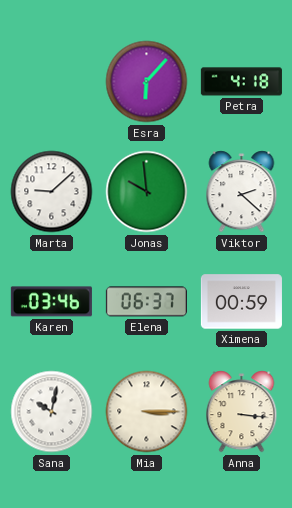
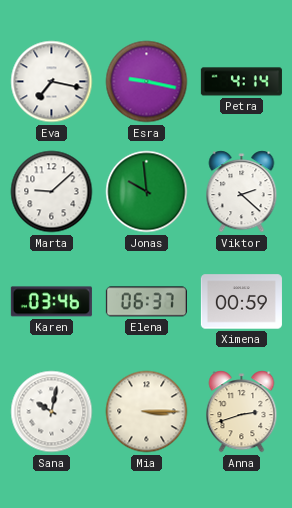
Eva: none -> 7:17
Esra: 6:07 -> 9:17
Petra: 4:18 -> 4:14
Anna: 3:16 -> 2:42
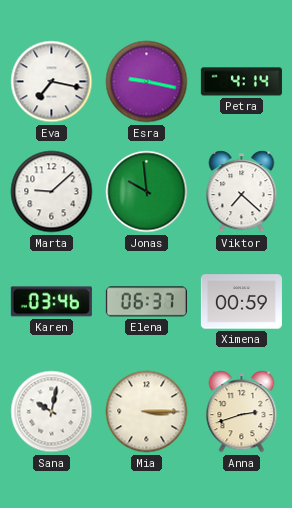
Viktor: 2:22 -> 7:22
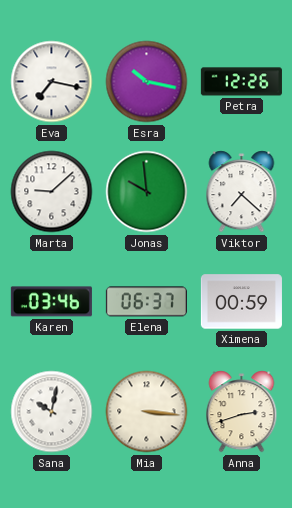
Esra: 9:17 -> 10:17
Petra: 4:14 -> 12:26
Mia: 3:15 -> 3:16
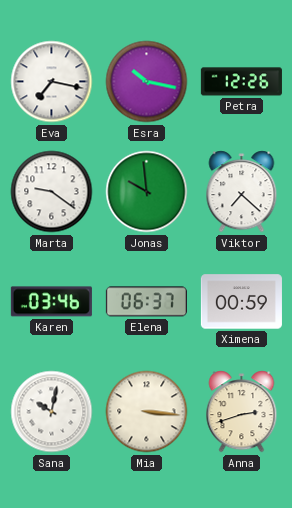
Marta: 9:08 -> 9:21
